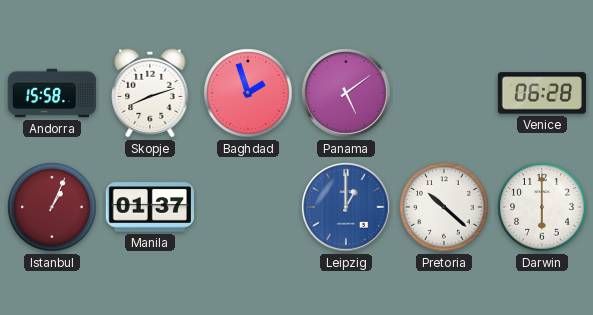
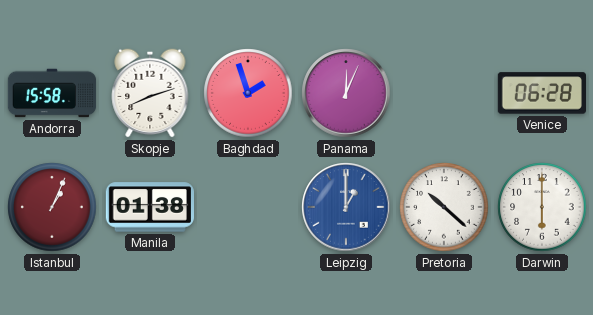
Panama: 5:09 -> 12:04
Manila: 01:37 -> 01:38
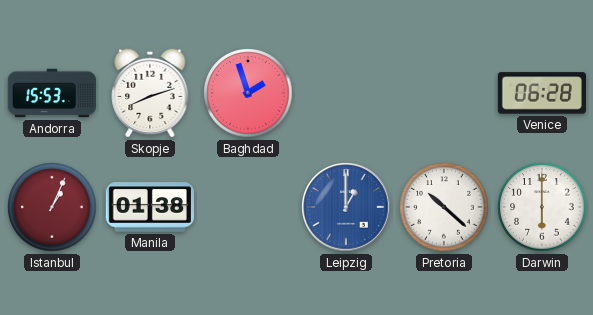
Andorra: 15:58 -> 15:53
Panama: 12:04 -> none
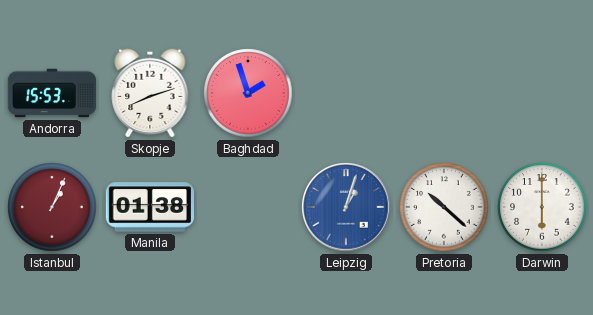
Venice: 06:28 -> none
Leipzig: 1:00 -> 1:03
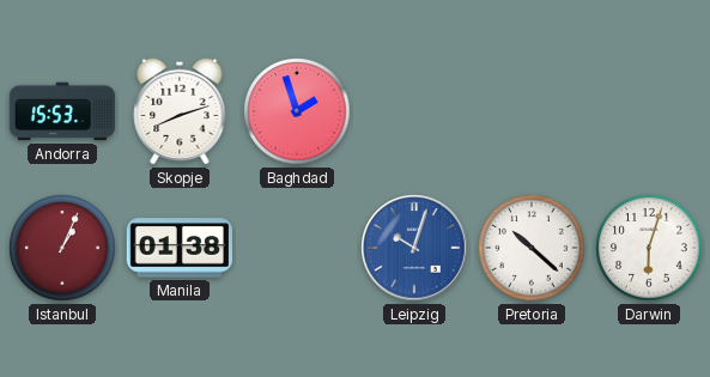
Leipzig: 1:03 -> 10:03
Darwin: 6:00 -> 6:03
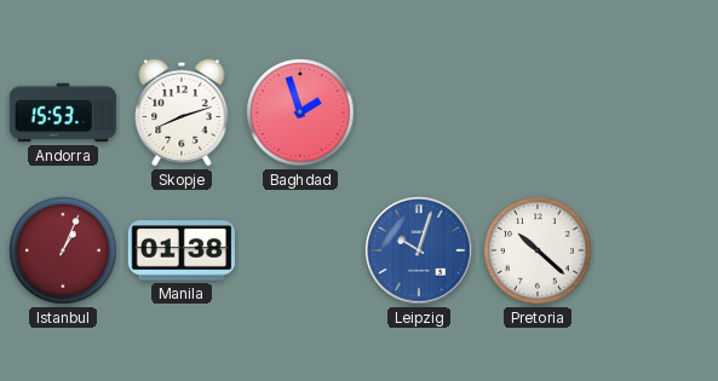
Darwin: 6:03 -> none
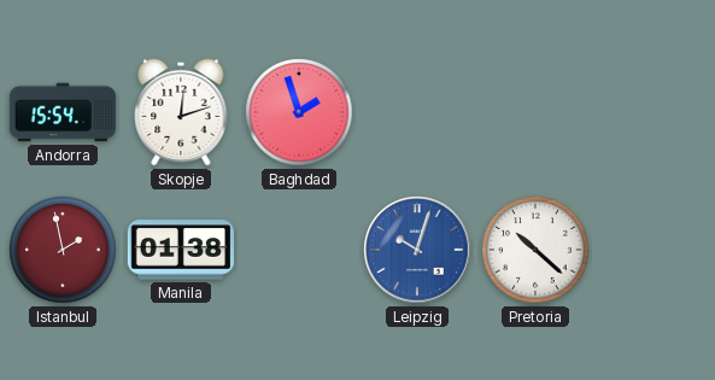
Andorra: 15:53 -> 15:54
Skopje: 8:12 -> 12:12
Istanbul: 1:04 -> 1:58
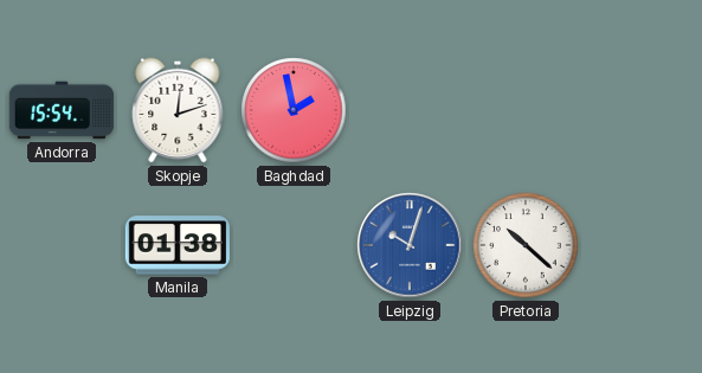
Baghdad: 1:57 -> 1:58
Istanbul: 1:58 -> none
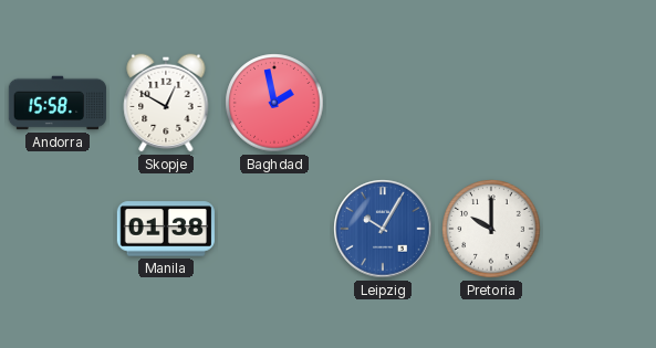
Andorra: 15:54 -> 15:58
Skopje: 12:12 -> 12:50
Leipzig: 10:03 -> 10:05
Pretoria: 10:22 -> 10:00
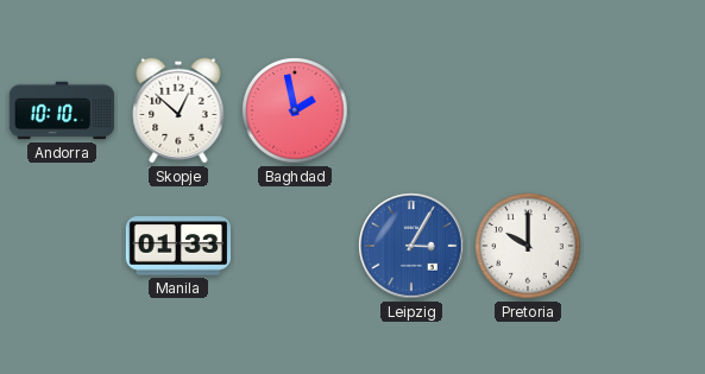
Andorra: 15:58 -> 10:10
Skopje: 12:50 -> 12:52
Manila: 01:38 -> 01:33
Leipzig: 10:05 -> 3:05
